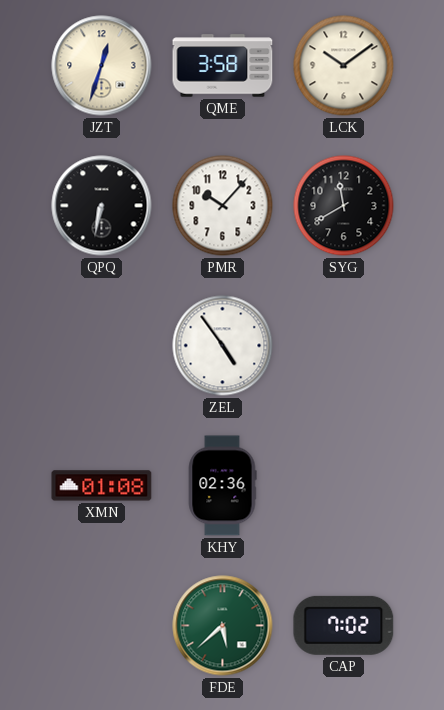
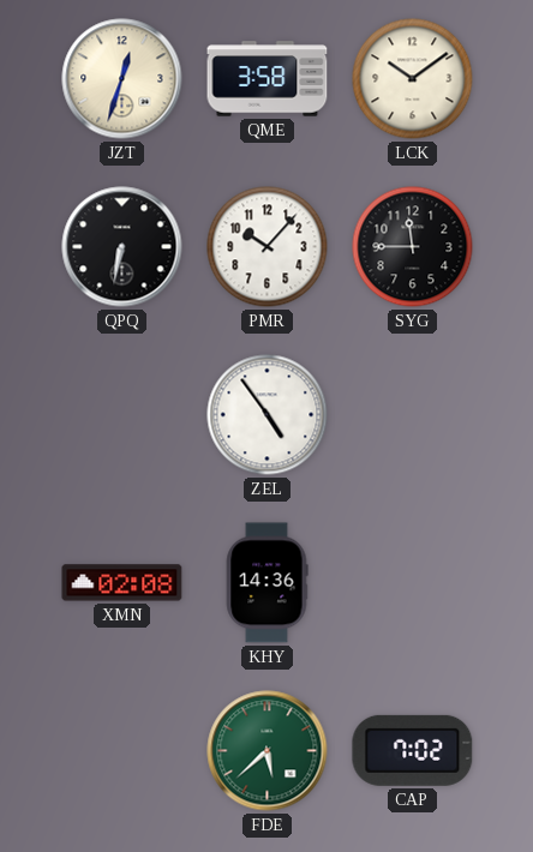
SYG: 11:40 -> 11:45
XMN: 01:08 -> 02:08
KHY: 02:36 -> 14:36
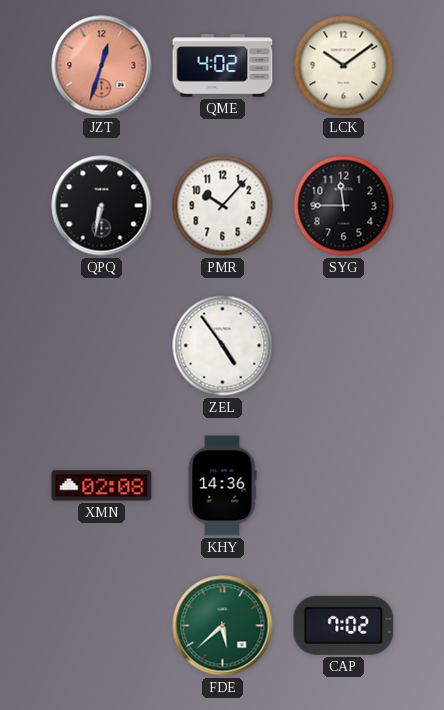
JZT dial: cream -> salmon
QME: 3:58 -> 4:02
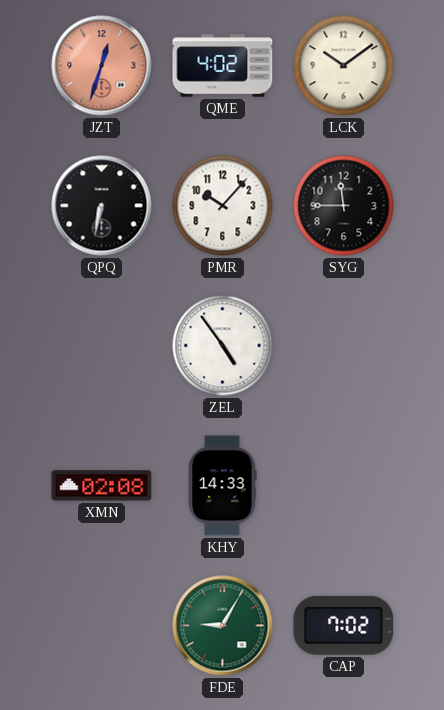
KHY: 14:36 -> 14:33
FDE: 5:38 -> 9:05
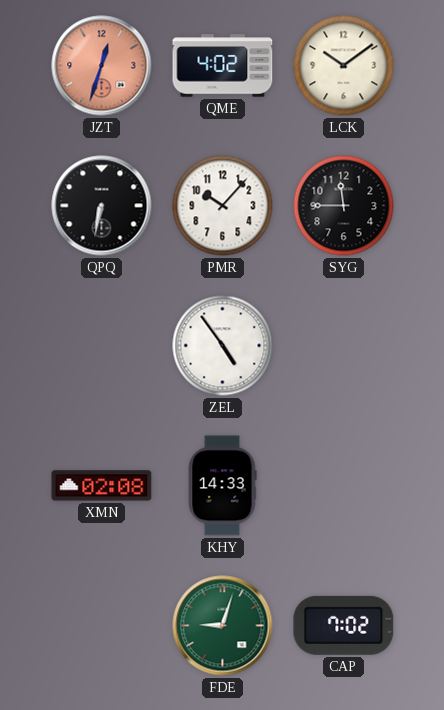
FDE: 9:05 -> 9:03
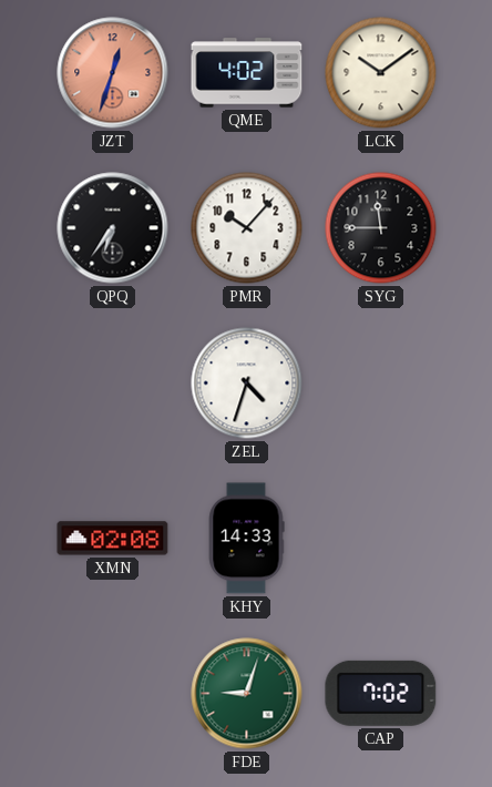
QPQ: 6:32 -> 6:36
ZEL: 4:54 -> 4:33
